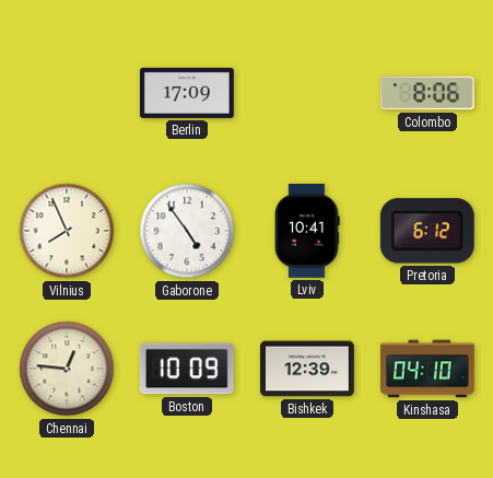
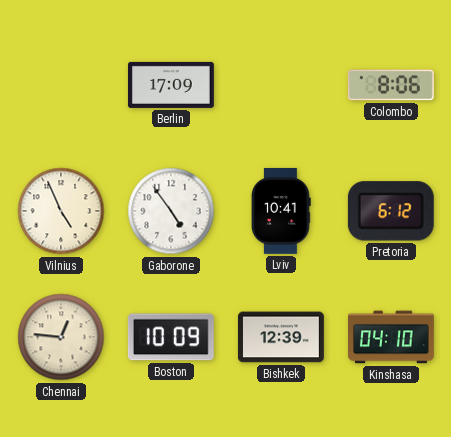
Vilnius: 7:56 -> 4:56
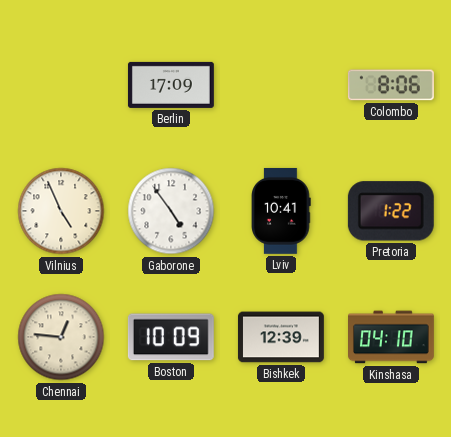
Pretoria: 6:12 -> 1:22
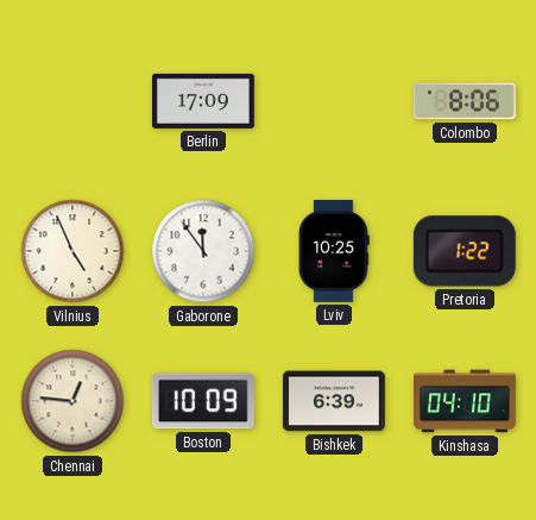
Gaborone: 4:54 -> 11:54
Lviv: 10:41 -> 10:25
Bishkek: 12:39 -> 6:39
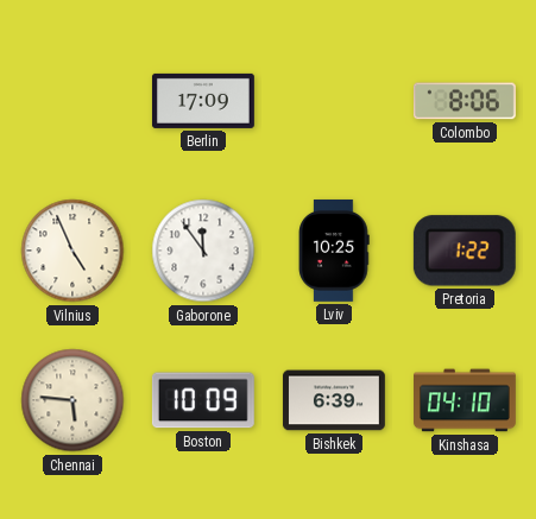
Chennai: 12:46 -> 5:46
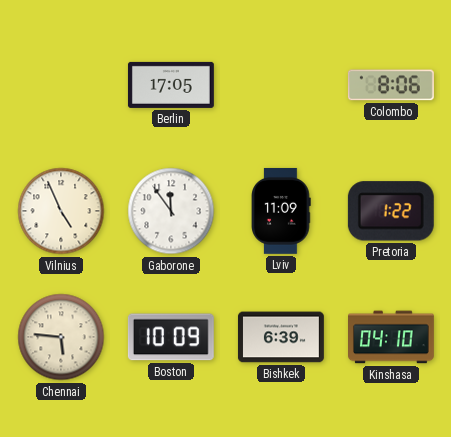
Berlin: 17:09 -> 17:05
Lviv: 10:25 -> 11:09
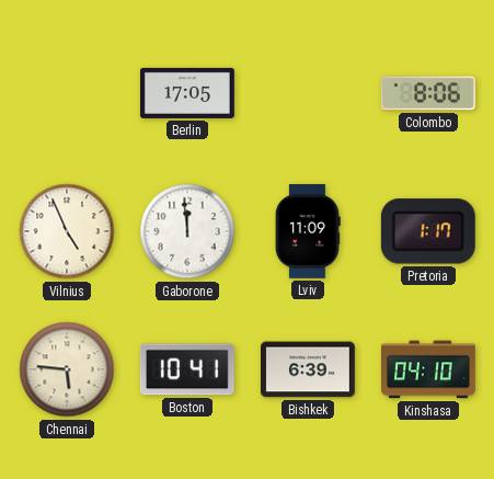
Gaborone: 11:54 -> 11:59
Pretoria: 1:22 -> 1:17
Boston: 10:09 -> 10:41
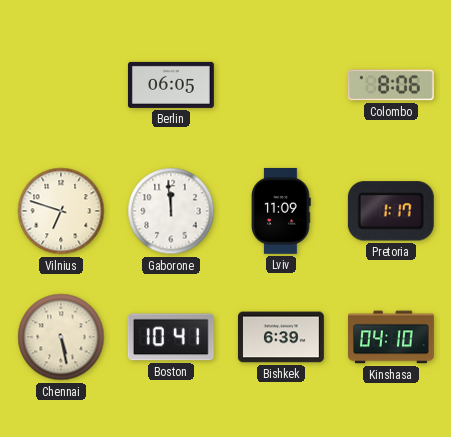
Berlin: 17:05 -> 06:05
Vilnius: 4:56 -> 6:48
Chennai: 5:46 -> 5:28
